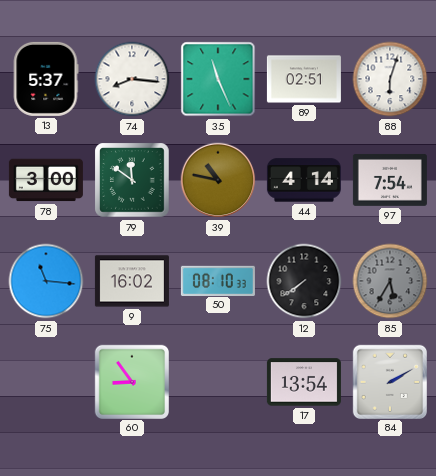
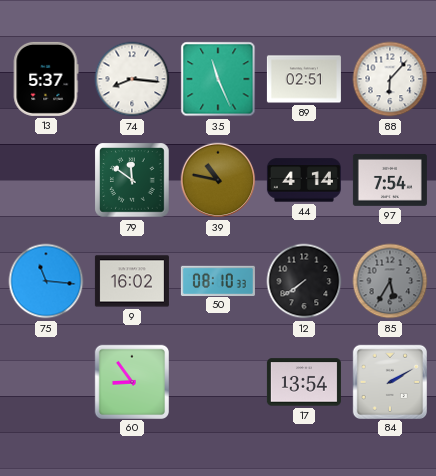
88: 6:03 -> 6:07
78: 3:00 -> none
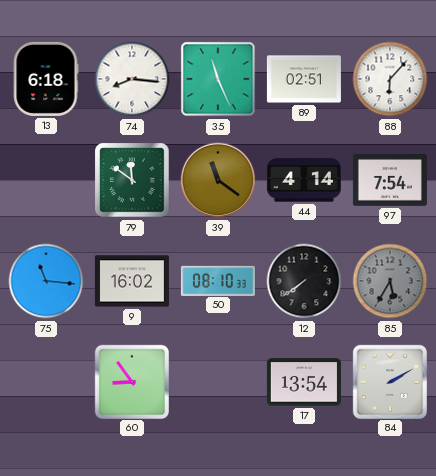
13: 5:37 -> 6:18
39: 10:47 -> 11:21
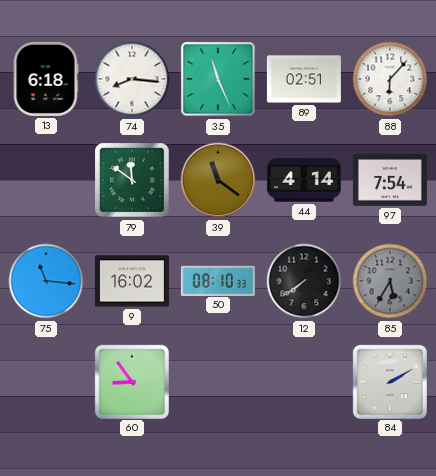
17: 13:54 -> none
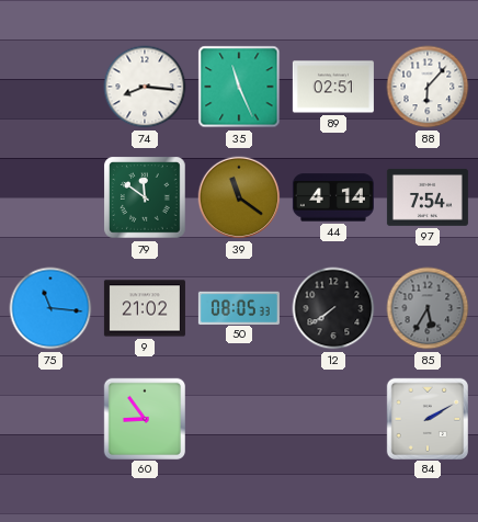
13: 6:18 -> none
9: 16:02 -> 21:02
50: 08:10 -> 08:05
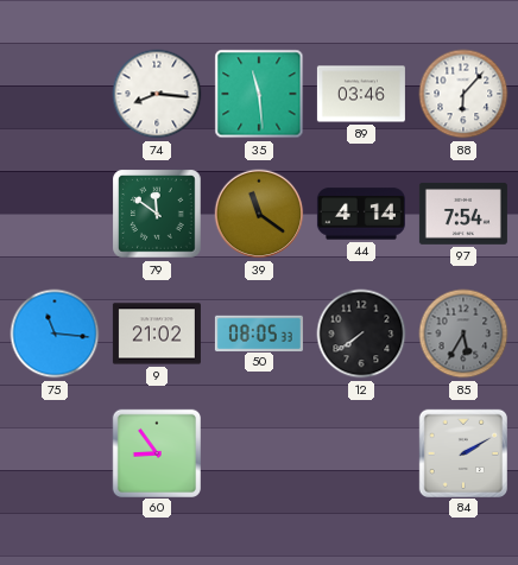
35: 11:26 -> 11:29
89: 02:51 -> 03:46
